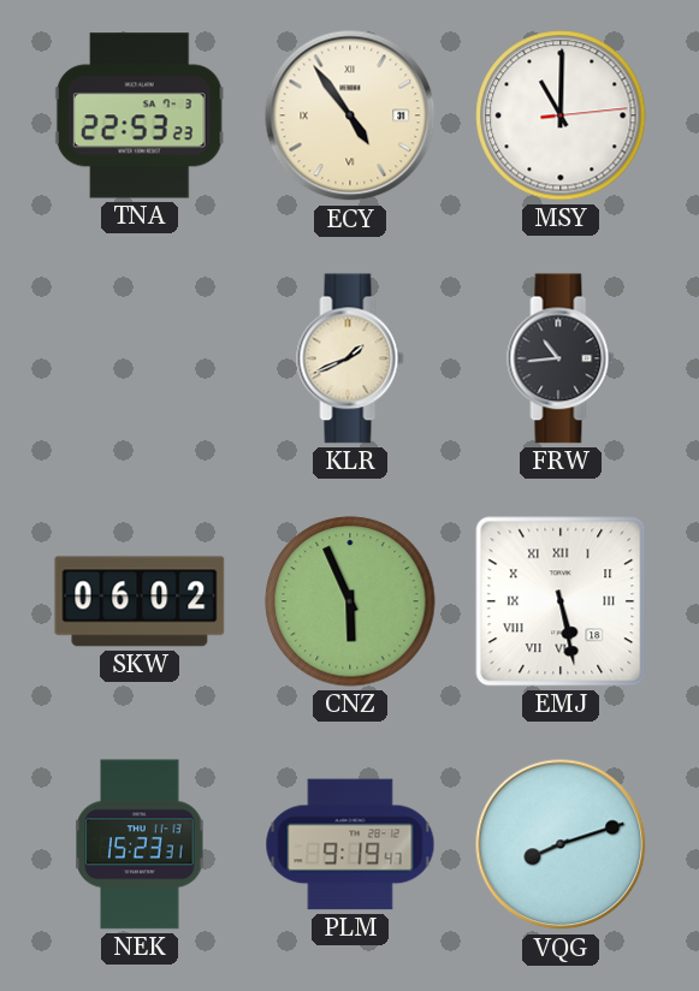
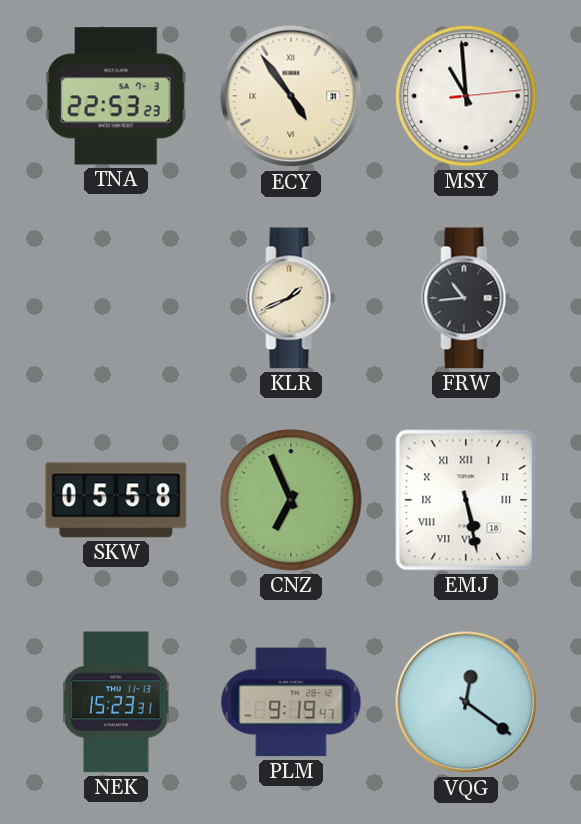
MSY: 11:00 -> 10:59
SKW: 06:02 -> 05:58
CNZ: 5:56 -> 6:56
VQG: 8:12 -> 12:21
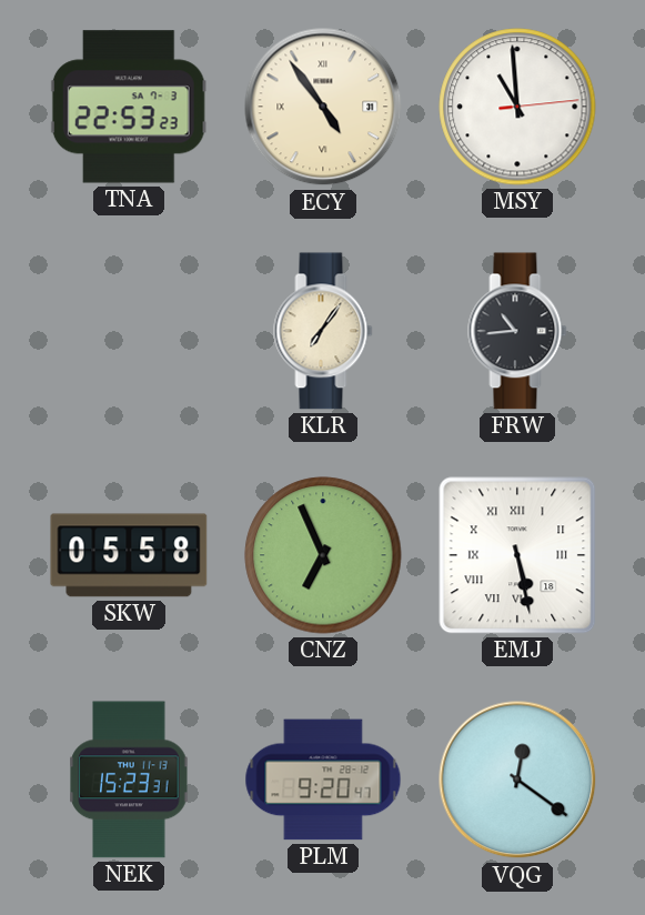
KLR: 1:41 -> 7:06
PLM: 9:19 -> 9:20
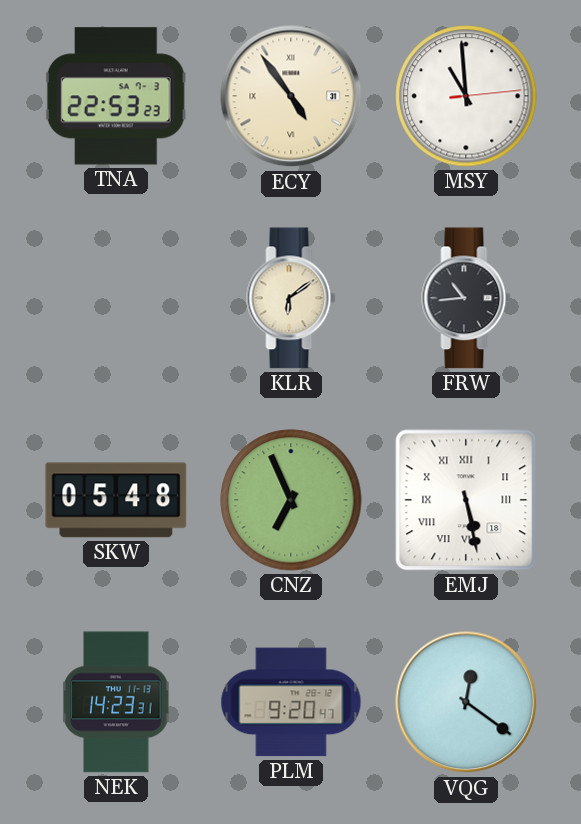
KLR: 7:06 -> 6:09
SKW: 05:58 -> 05:48
NEK: 15:23 -> 14:23
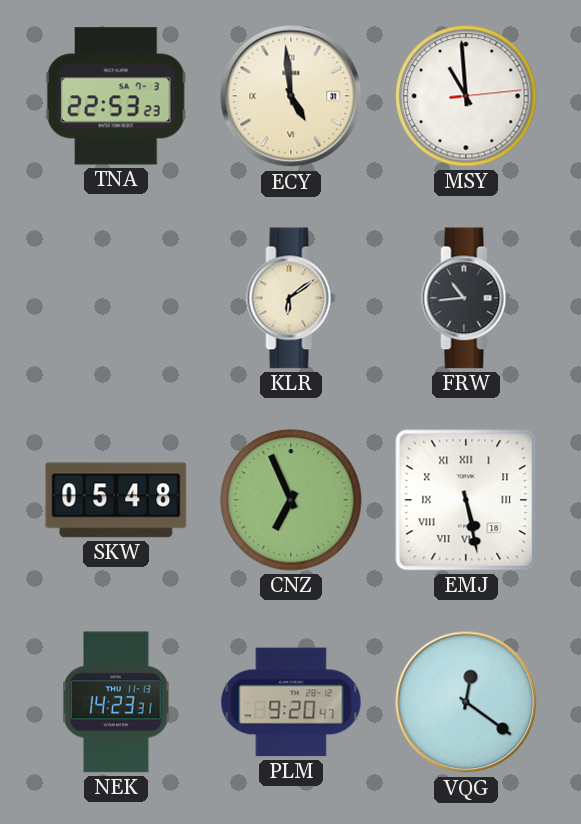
ECY: 4:54 -> 4:59
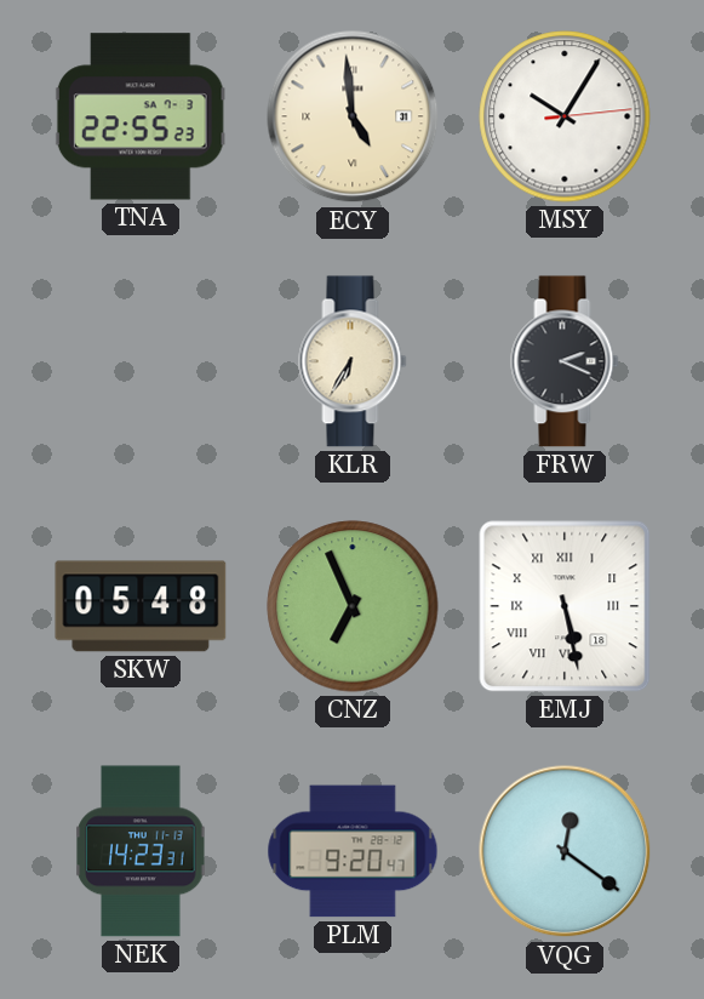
TNA: 22:53 -> 22:55
MSY: 10:59 -> 10:05
KLR: 6:09 -> 6:35
FRW: 10:44 -> 2:19
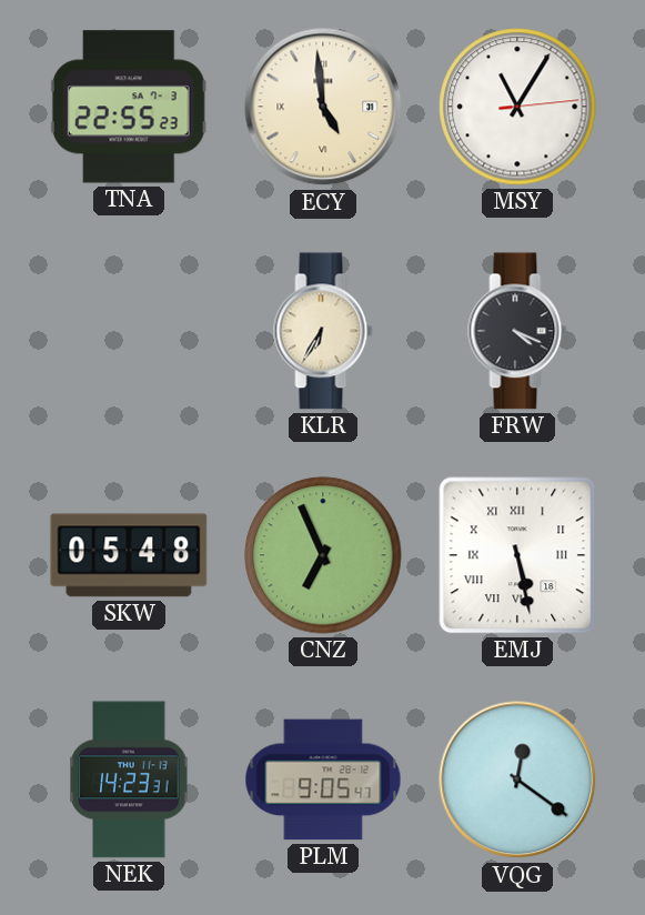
MSY: 10:05 -> 11:05
FRW: 2:19 -> 4:19
PLM: 9:20 -> 9:05
